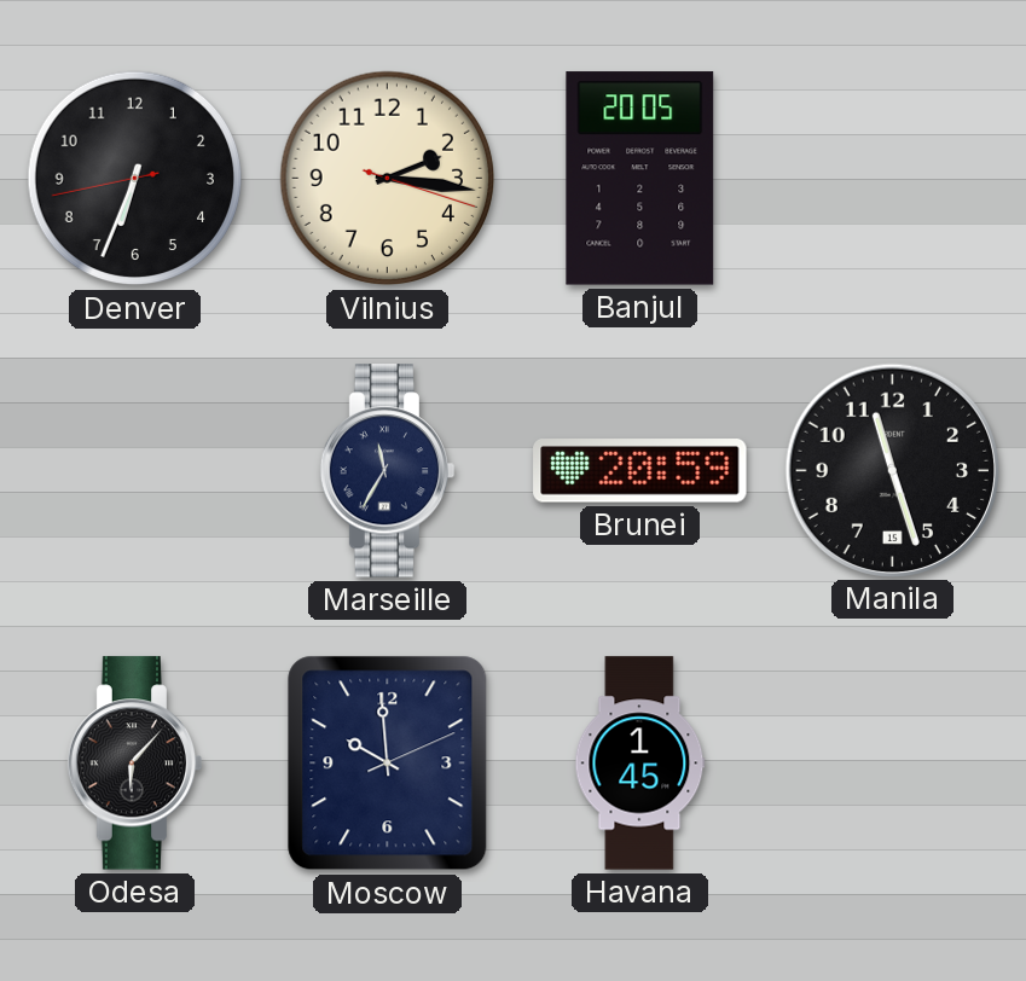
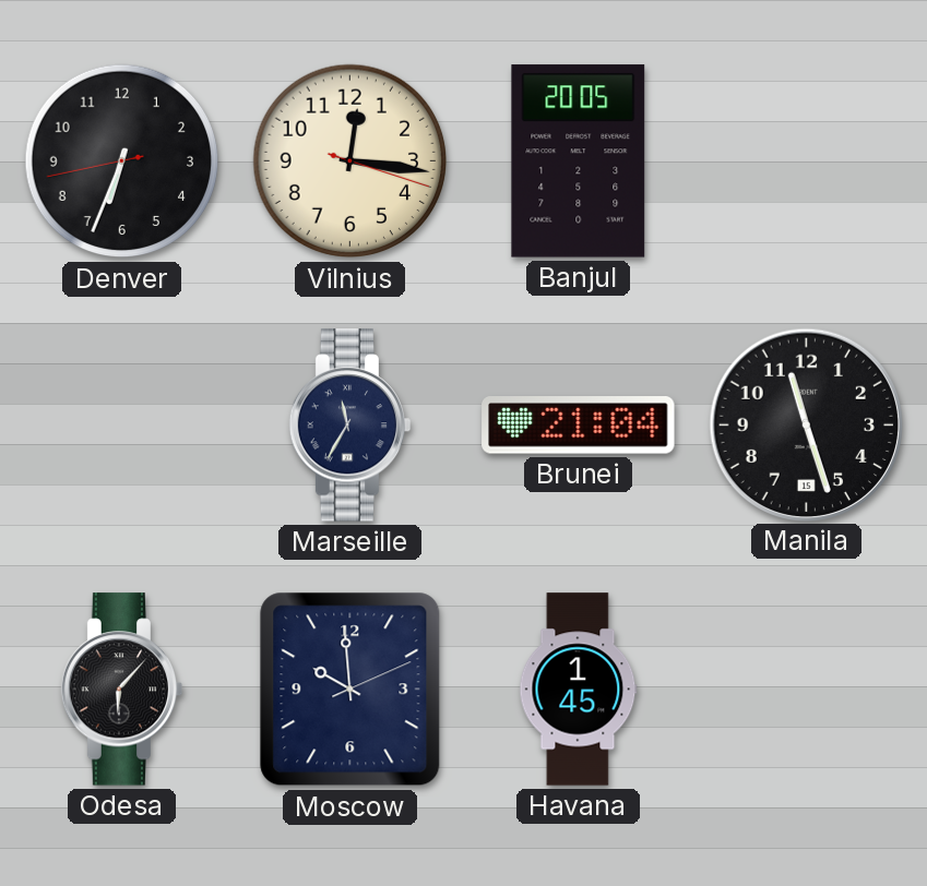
Vilnius: 2:16 -> 12:16
Brunei: 20:59 -> 21:04
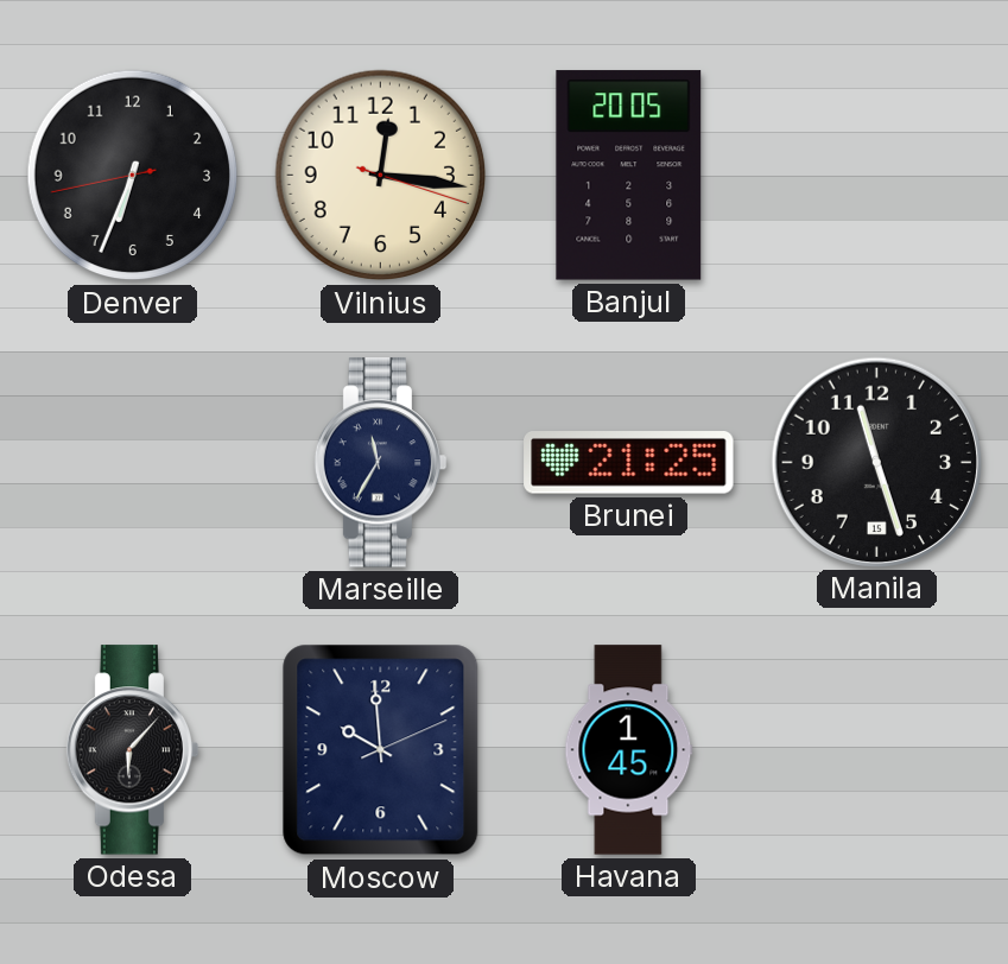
Brunei: 21:04 -> 21:25
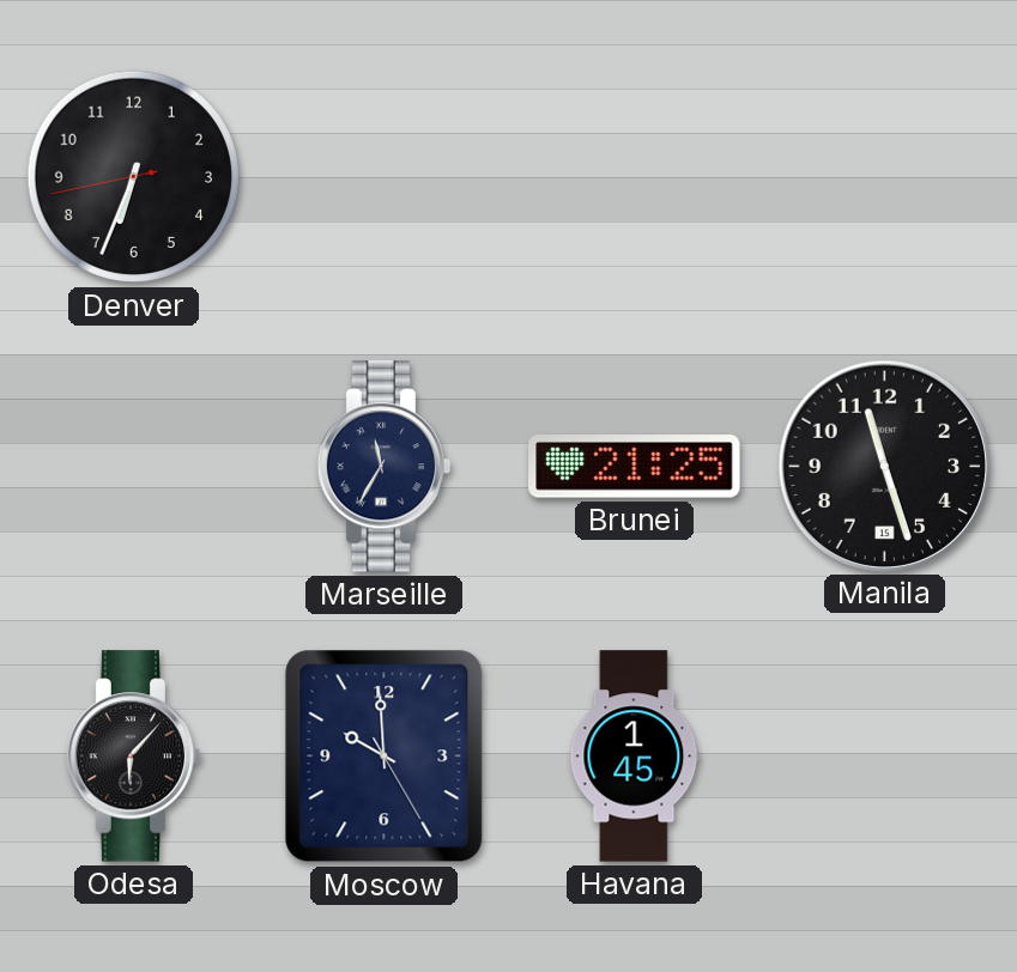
Vilnius: 12:16 -> none
Banjul: 20:05 -> none
Moscow: 9:59:11 -> 9:59:25
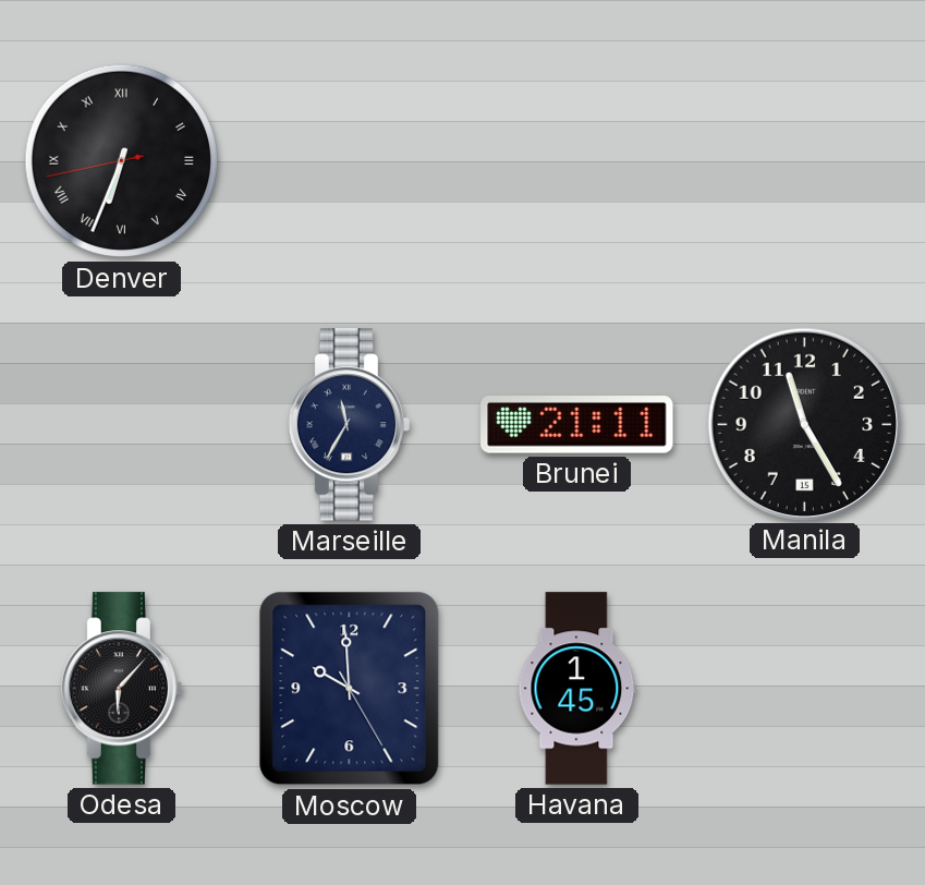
Denver numerals: Arabic -> Roman
Brunei: 21:25 -> 21:11
Manila: 11:27 -> 11:25
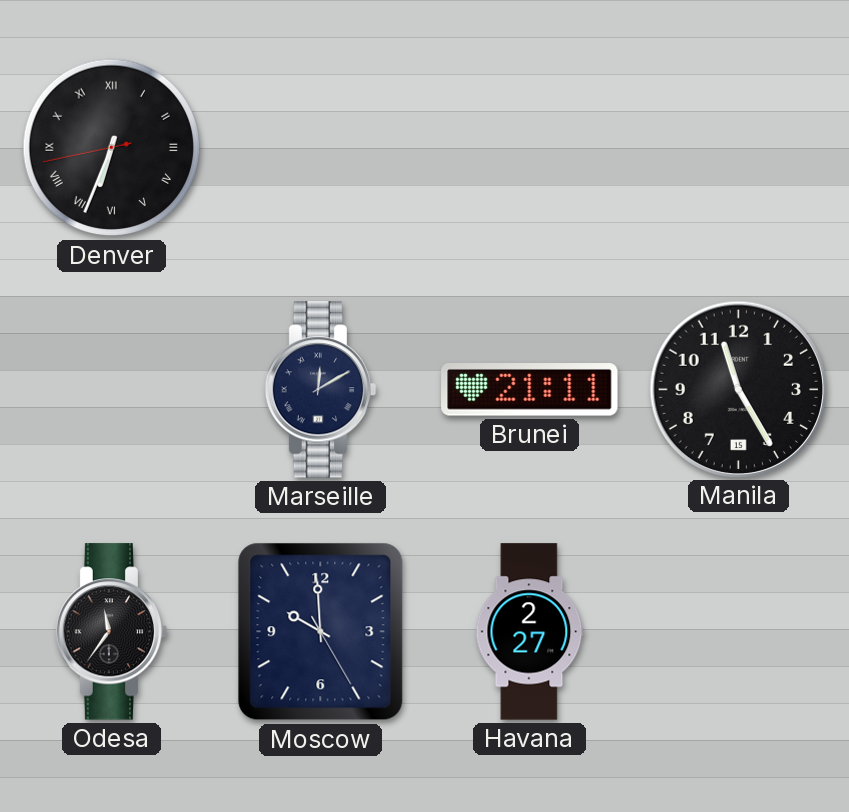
Marseille: 11:35 -> 12:10
Odesa: 6:07 -> 11:36
Havana: 1:45 -> 2:27
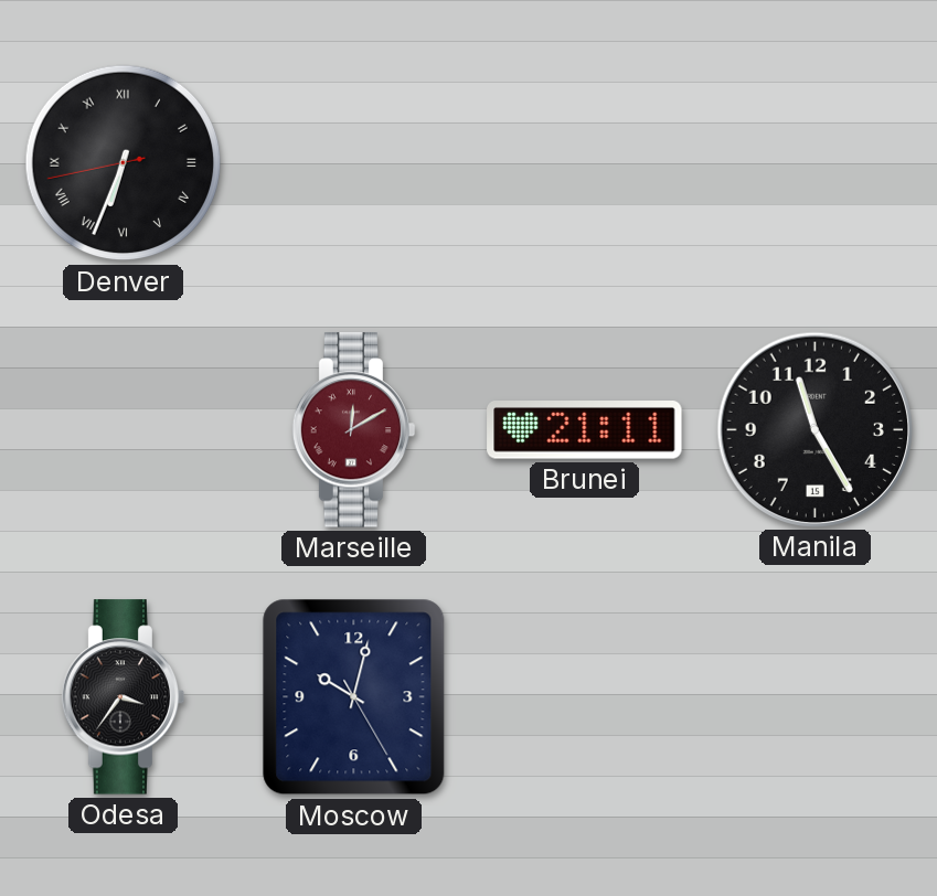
Marseille dial: navy -> burgundy
Odesa: 11:36 -> 3:36
Moscow: 9:59 -> 10:02
Havana: 2:27 -> none
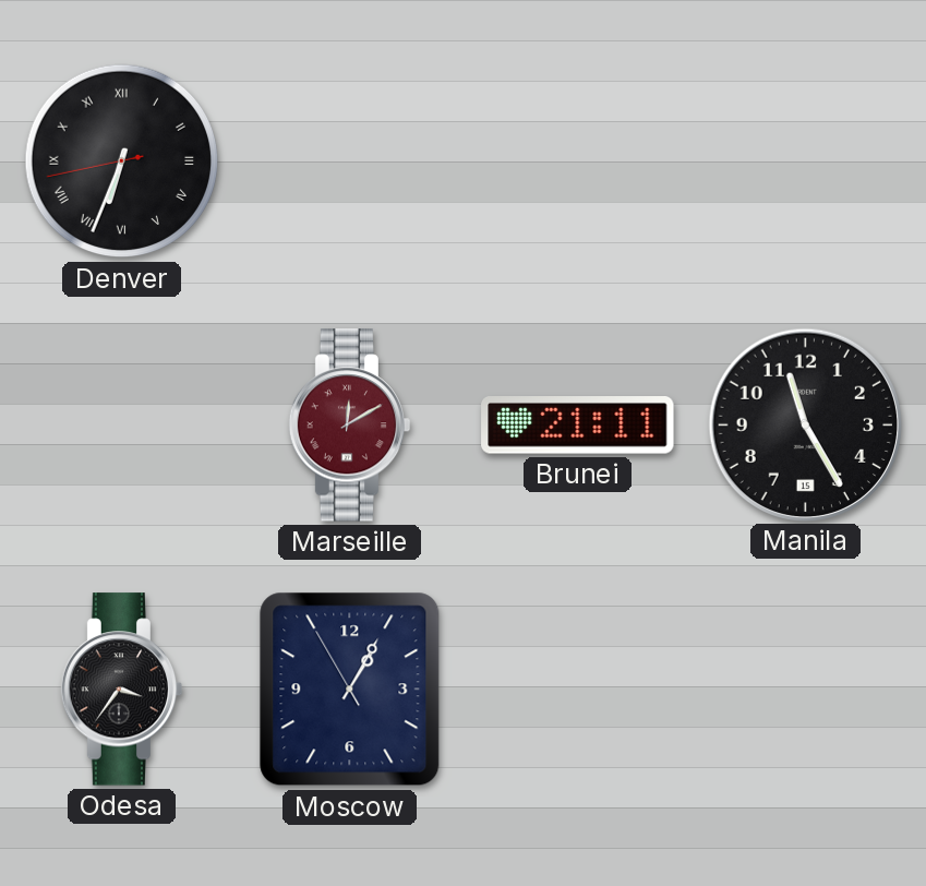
Moscow: 10:02 -> 1:04
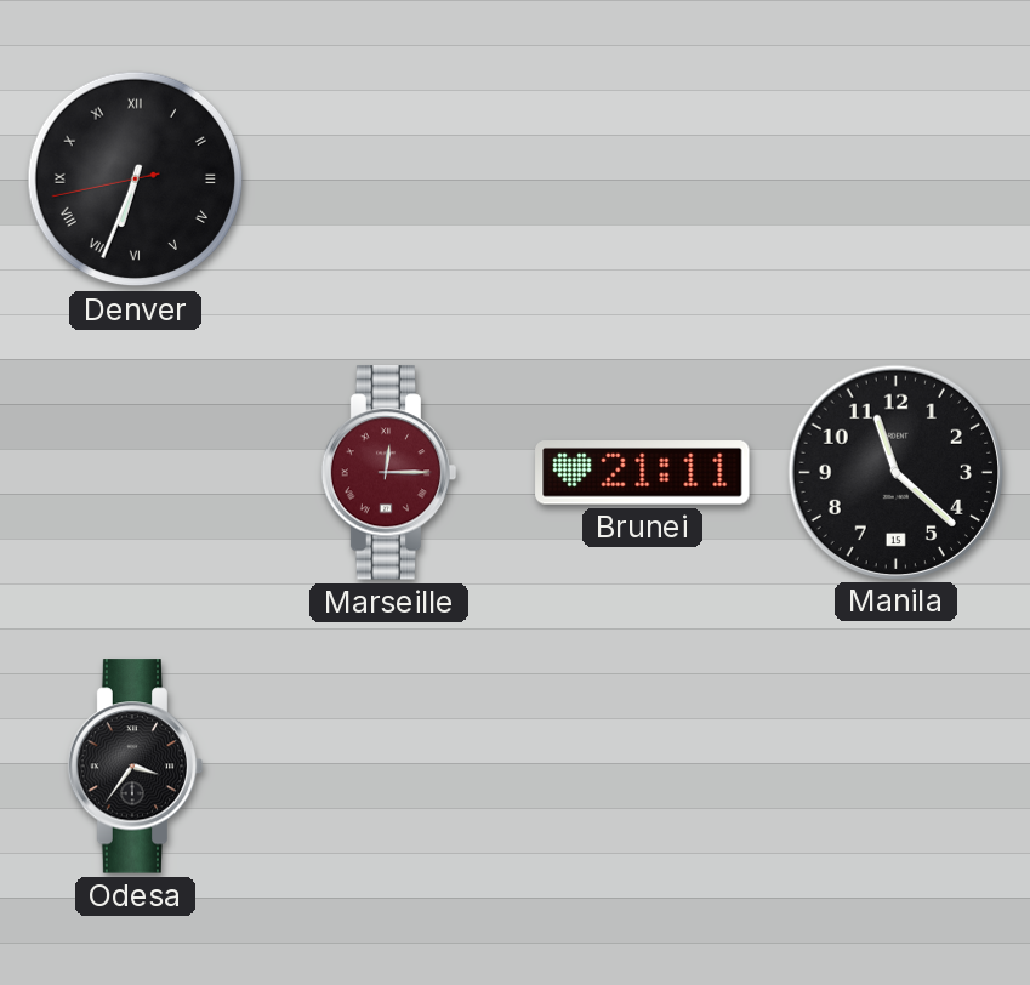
Marseille: 12:10 -> 12:15
Manila: 11:25 -> 11:22
Moscow: 1:04 -> none
